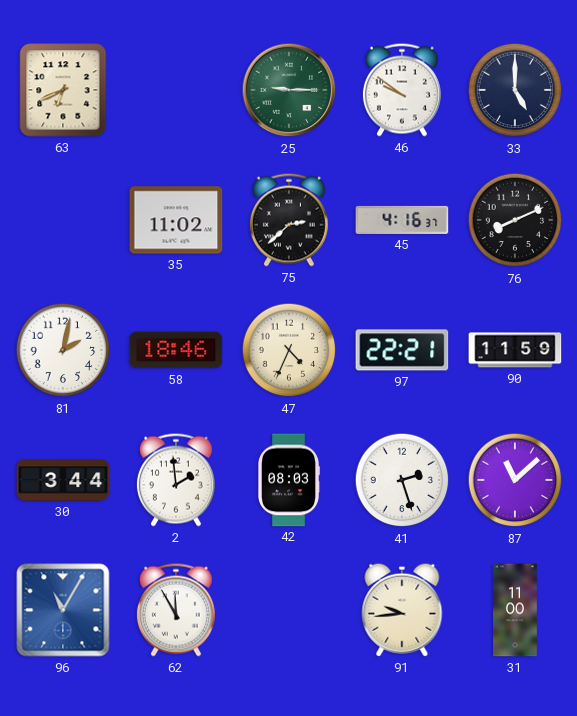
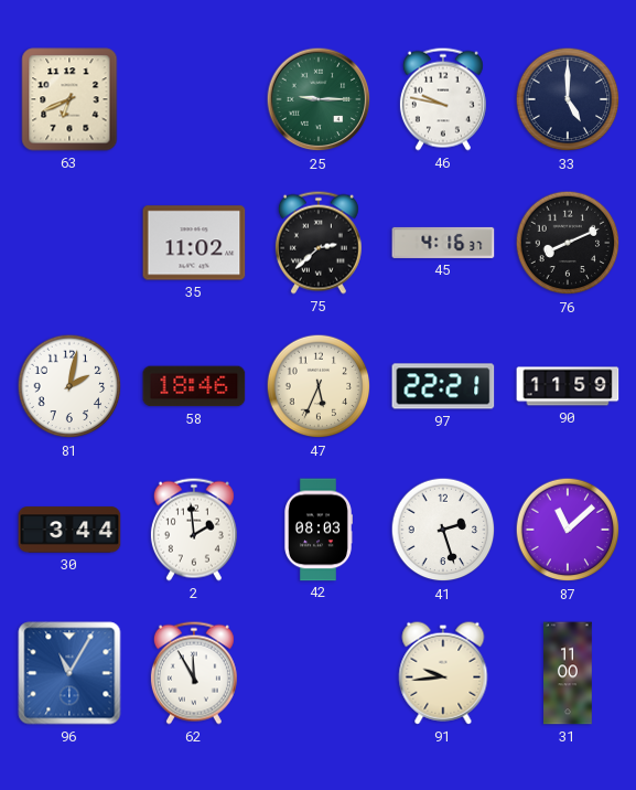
46: 9:51 -> 9:47
47: 4:34 -> 5:34
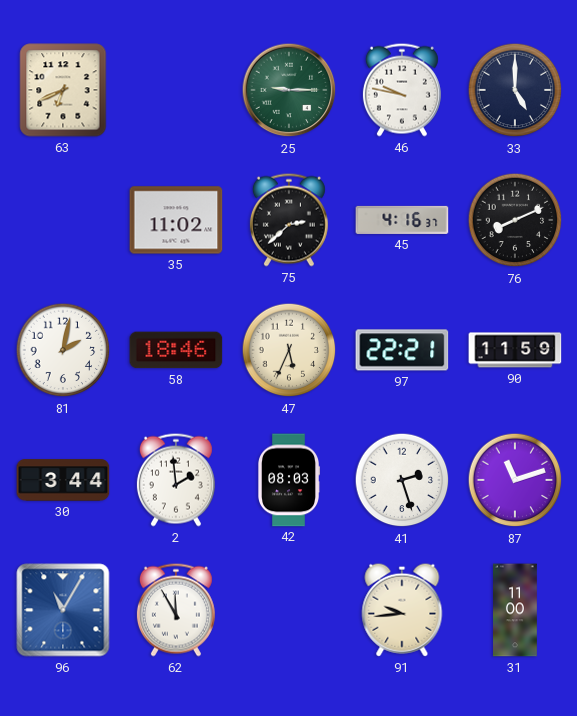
87: 11:08 -> 11:12
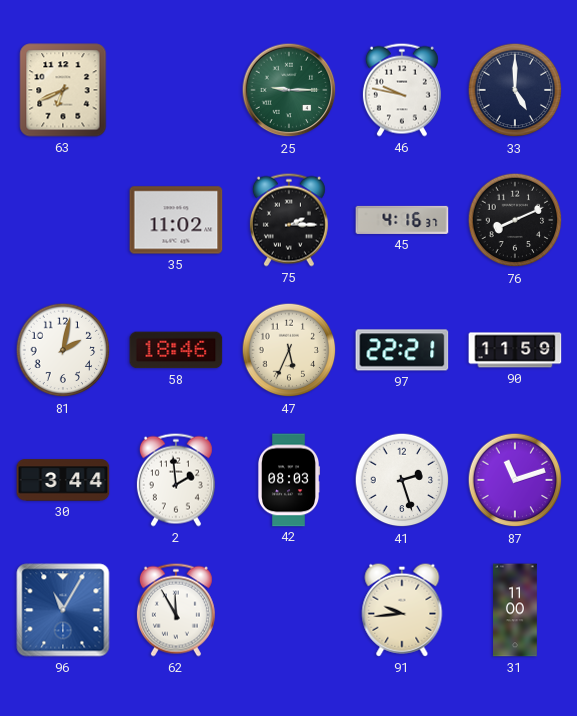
75: 2:38 -> 2:15
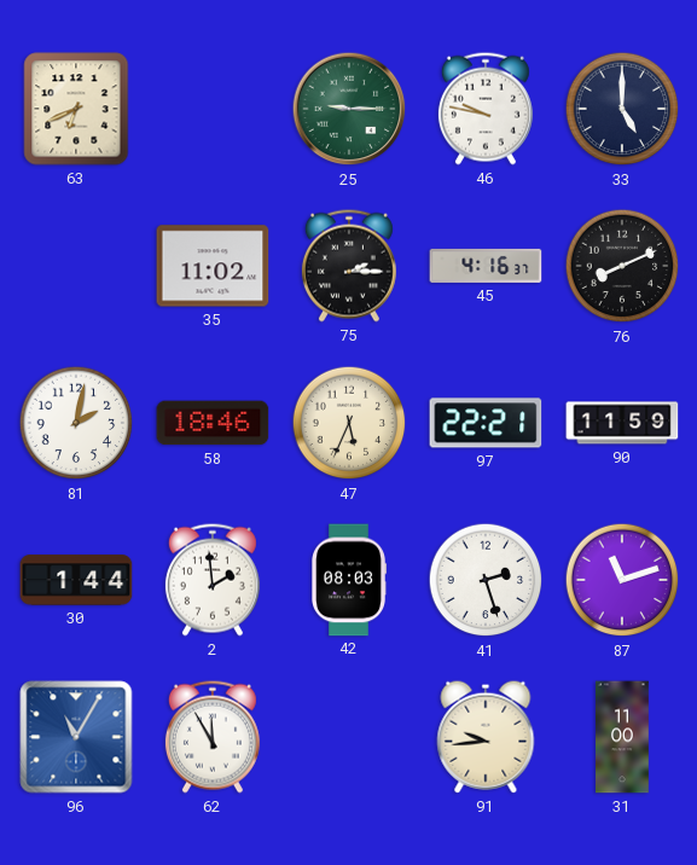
30: 3:44 -> 1:44
